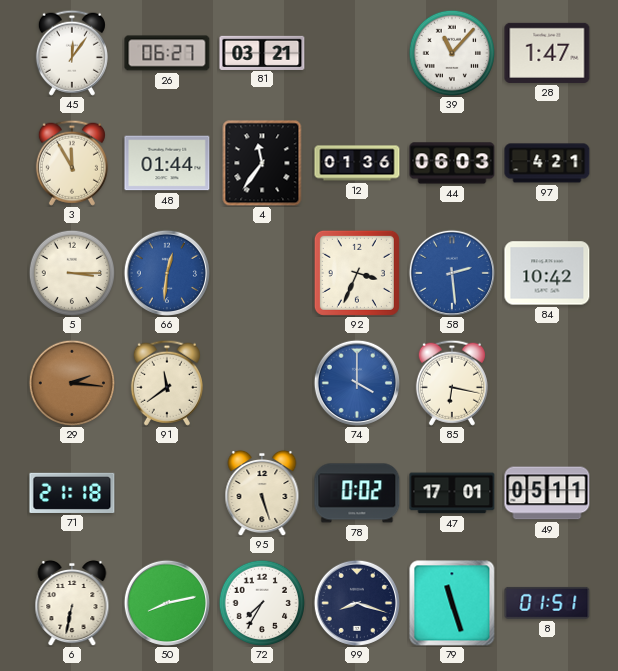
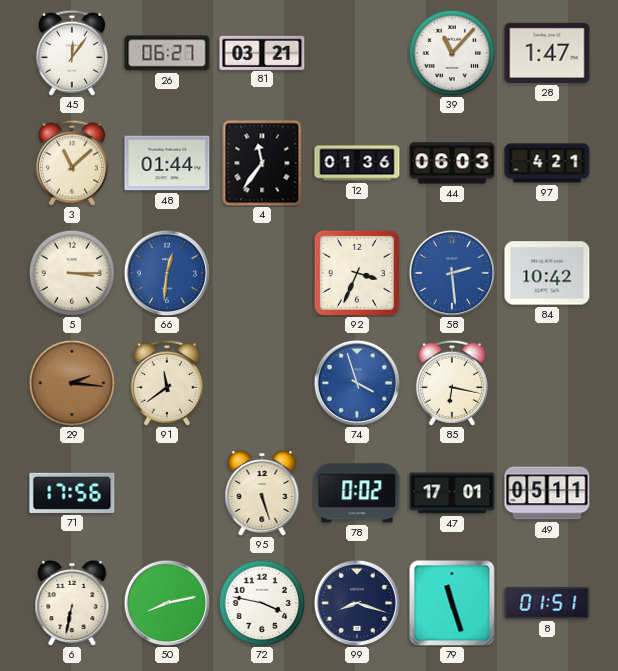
3: 11:55 -> 11:08
74: 4:00 -> 3:57
71: 21:18 -> 17:56
72: 7:35 -> 3:47
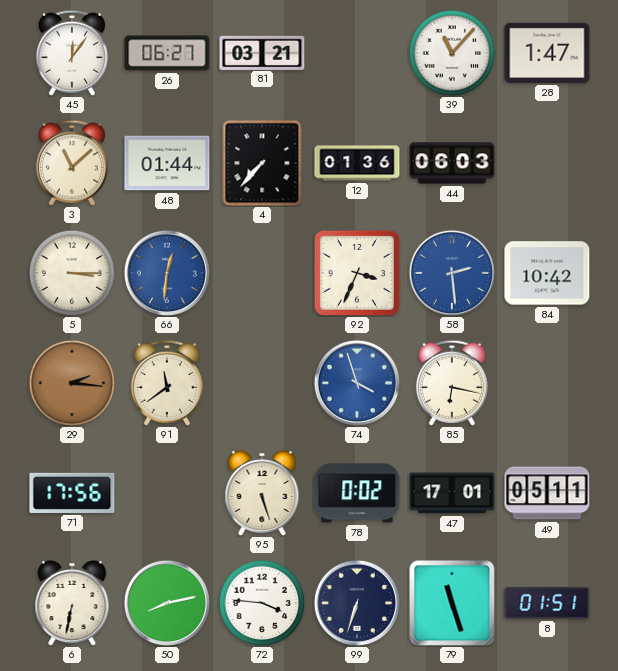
4: 11:36 -> 7:37
97: 4:21 -> none
72: 3:47 -> 3:46
99: 8:18 -> 6:33
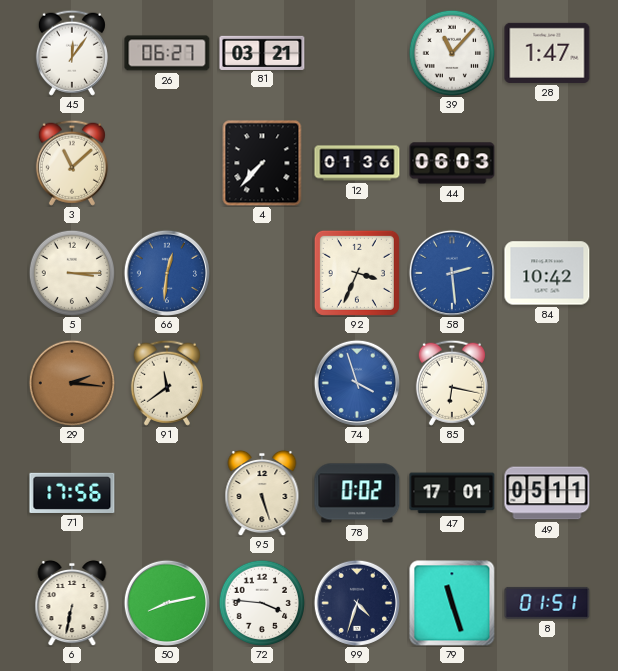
48: 01:44 -> none
99: 6:33 -> 4:33
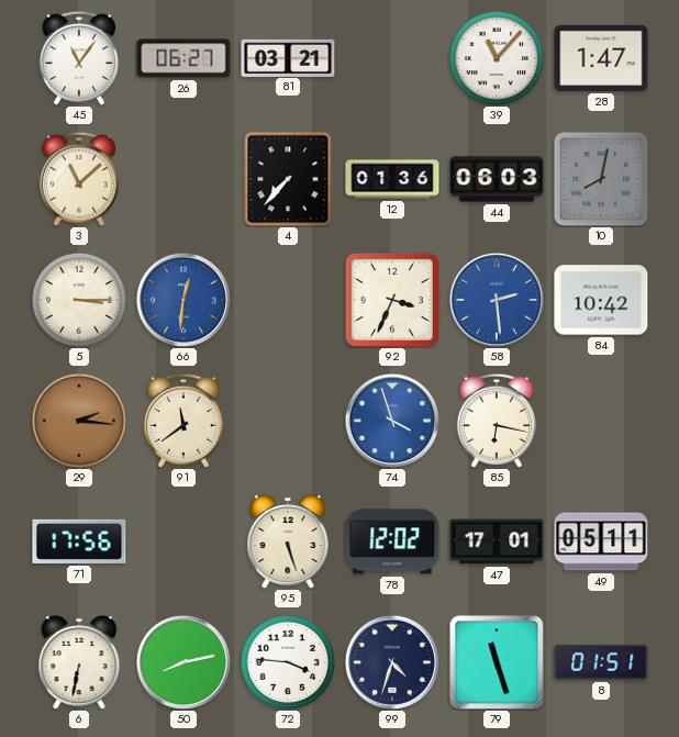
45: 12:06 -> 11:06
10: none -> 8:02
78: 0:02 -> 12:02
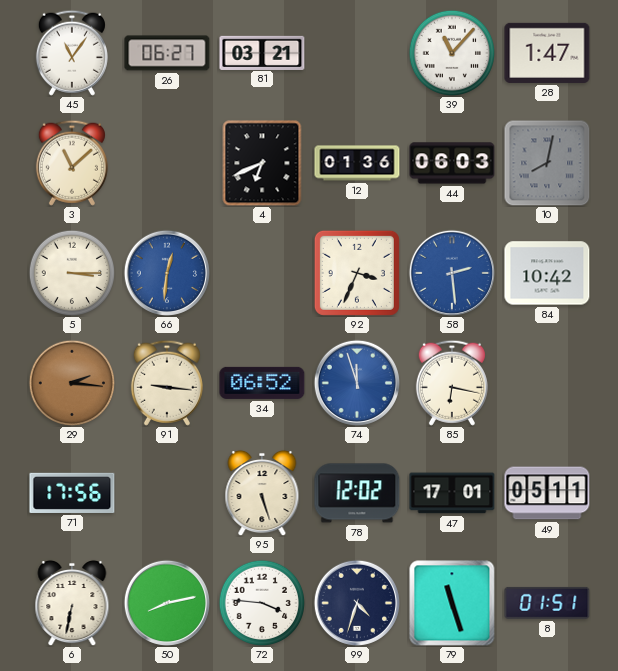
4: 7:37 -> 6:41
91: 11:39 -> 9:16
34: none -> 06:52
74: 3:57 -> 11:57
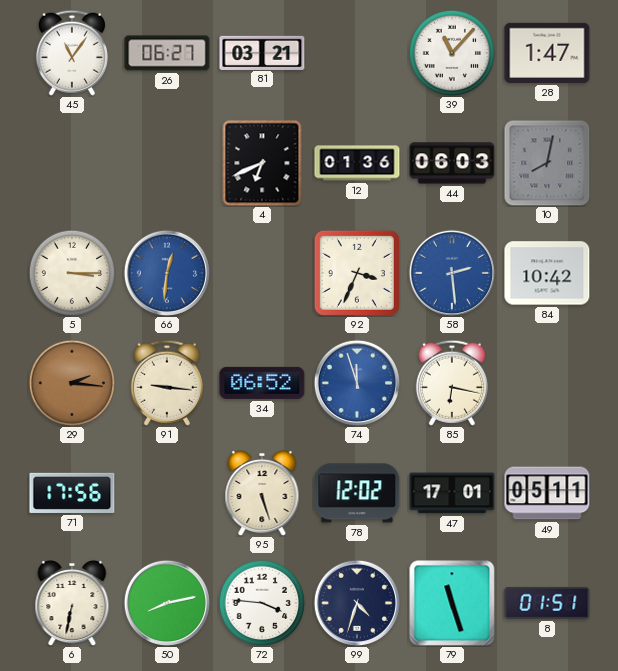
3: 11:08 -> none
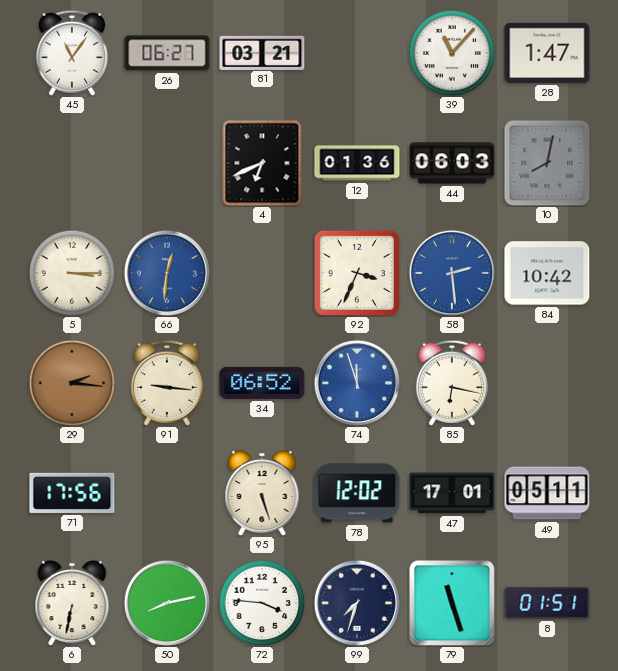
99: 4:33 -> 7:33
